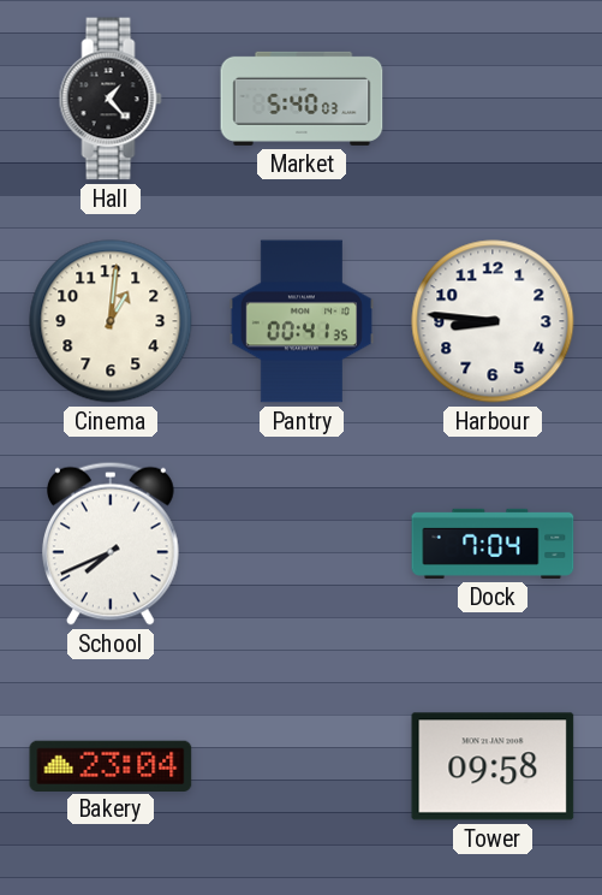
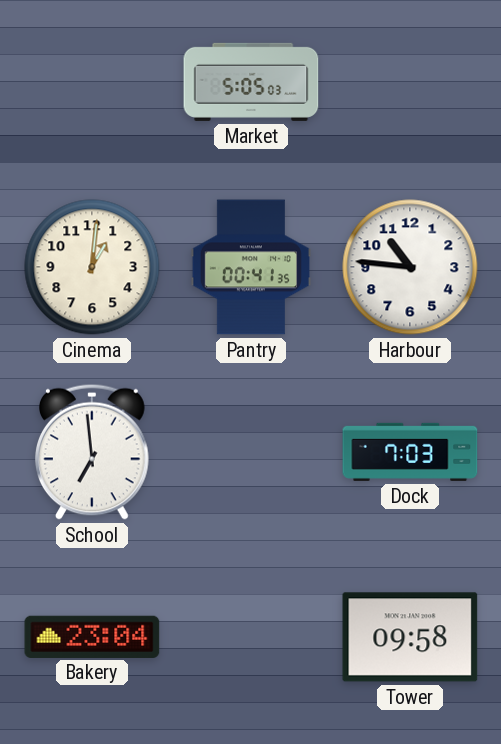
Hall: 1:23 -> none
Market: 5:40 -> 5:05
Harbour: 8:46 -> 10:46
School: 7:41 -> 6:59
Dock: 7:04 -> 7:03
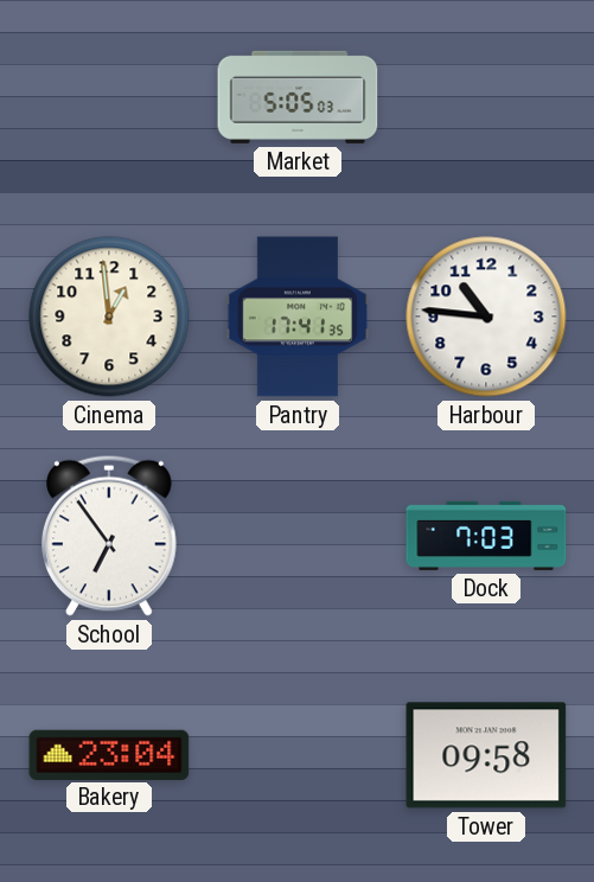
Cinema: 1:01 -> 12:59
Pantry: 00:41 -> 17:41
School: 6:59 -> 6:54
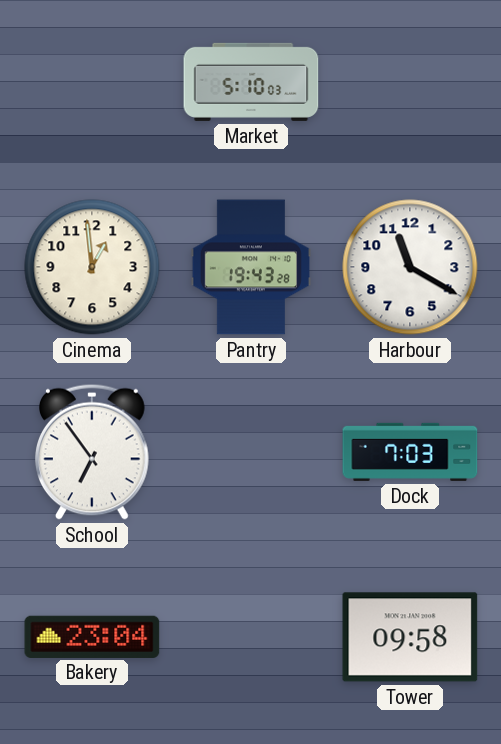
Market: 5:05 -> 5:10
Pantry: 17:41 -> 19:43
Harbour: 10:46 -> 11:20
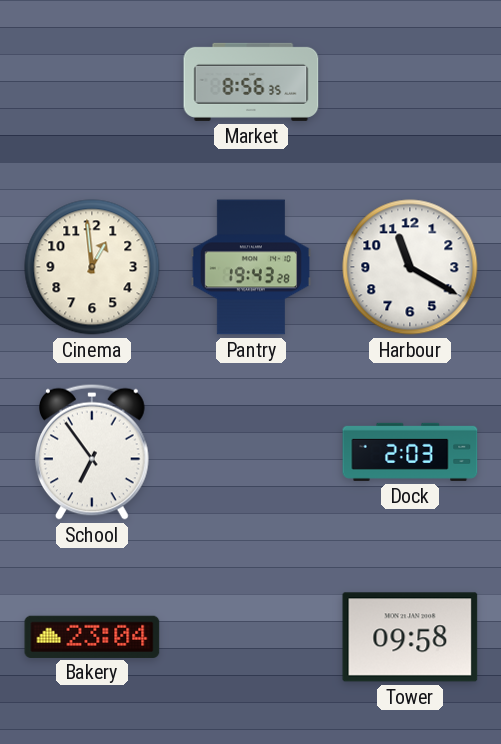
Market: 5:10 -> 8:56
Dock: 7:03 -> 2:03
